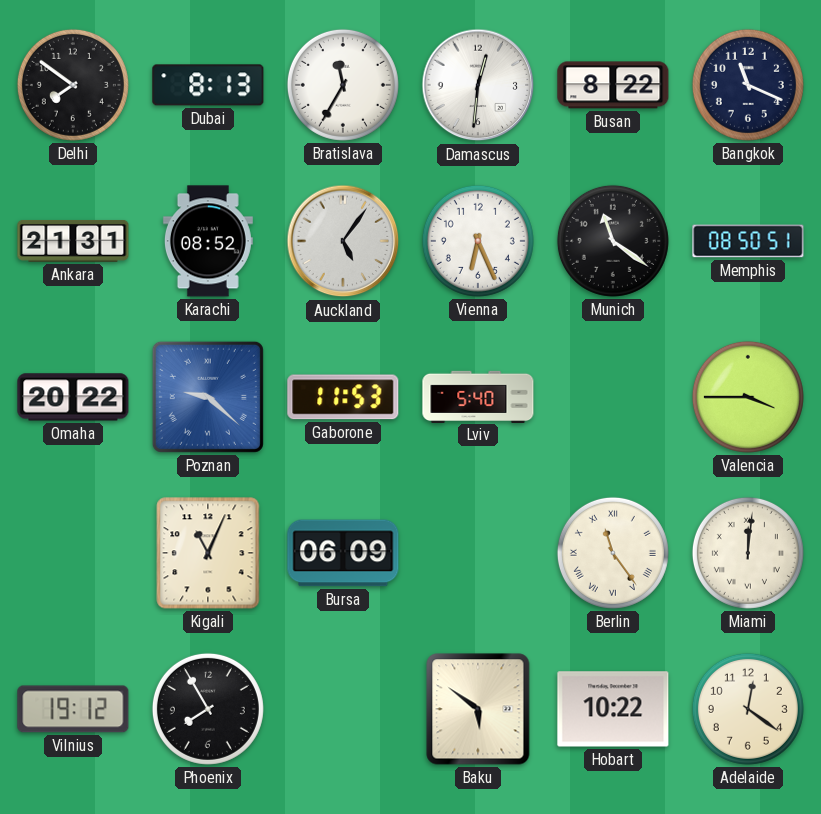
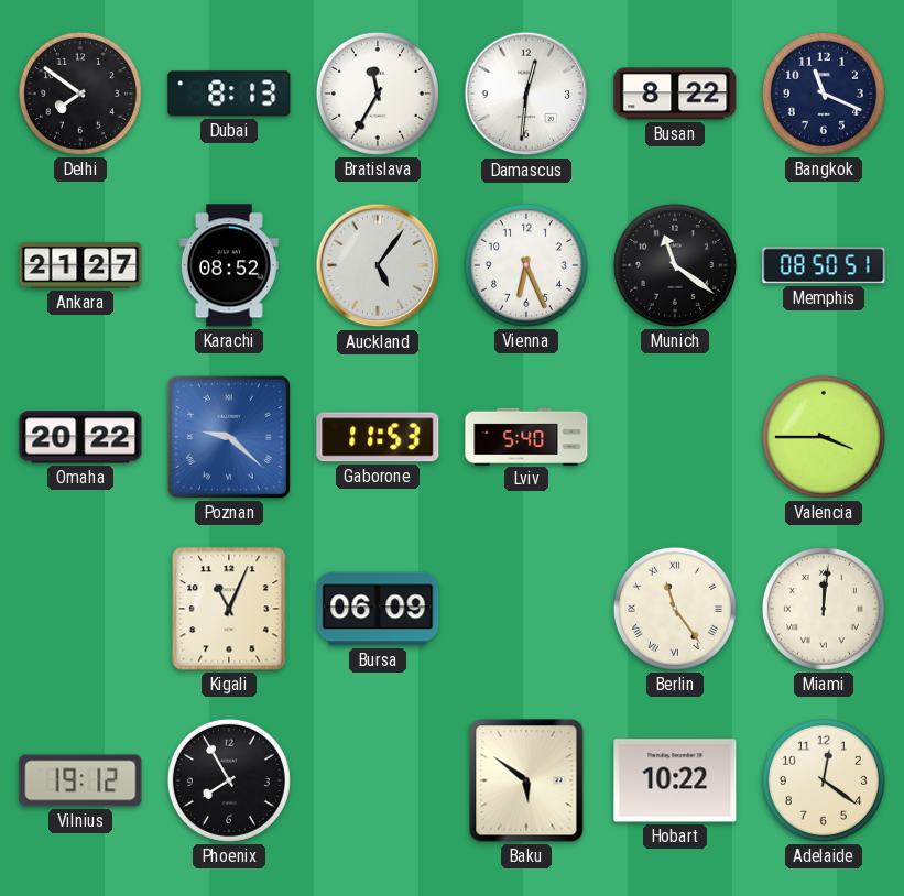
Ankara: 21:31 -> 21:27
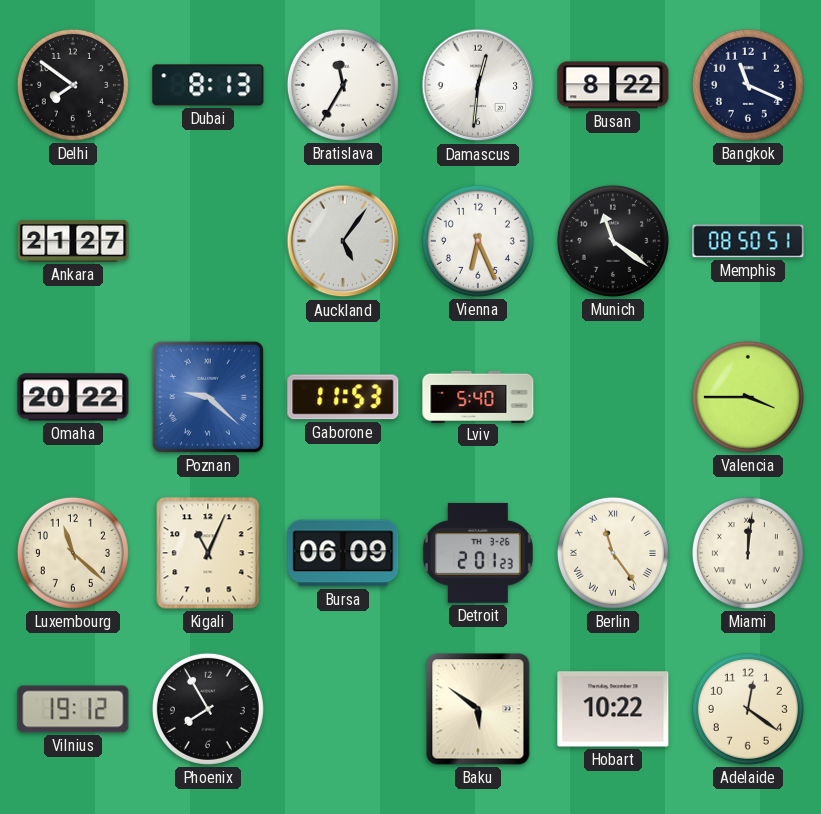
Karachi: 08:52 -> none
Luxembourg: none -> 11:22
Detroit: none -> 2:01
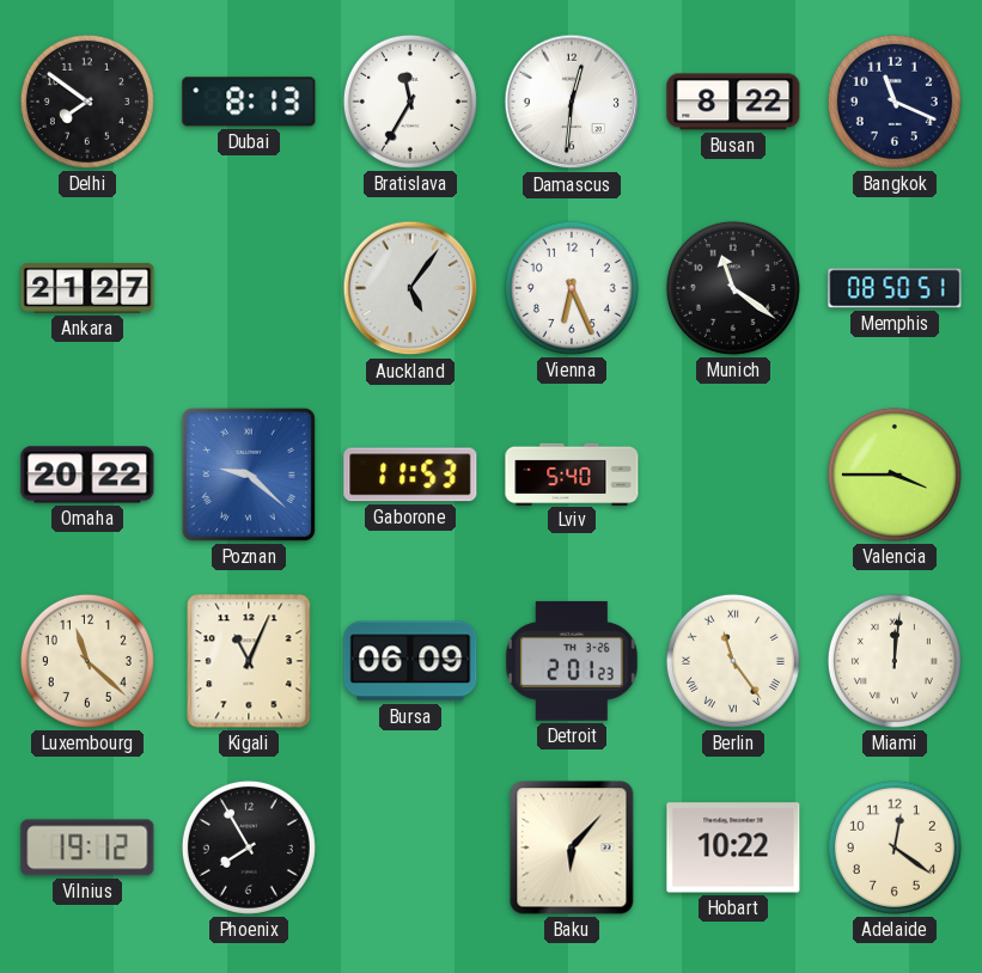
Baku: 5:51 -> 6:07
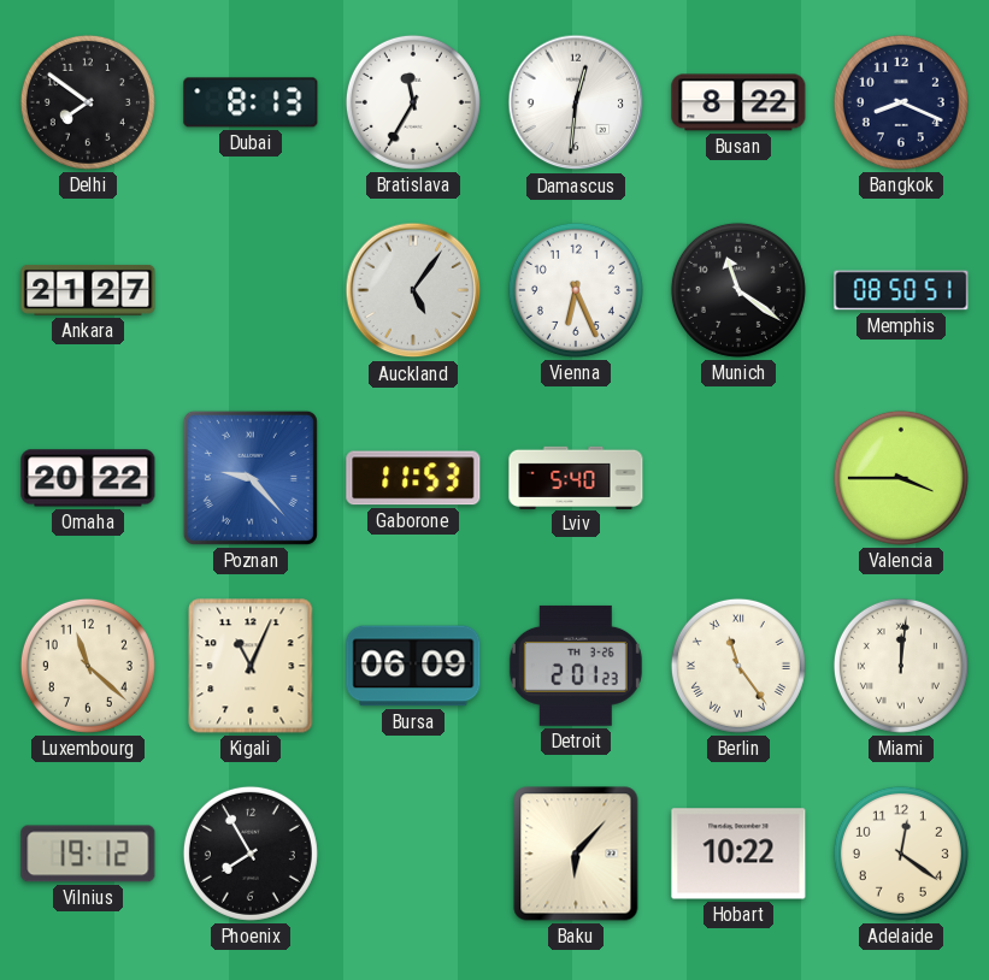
Bangkok: 11:19 -> 8:19
Poznan: 9:22 -> 9:23
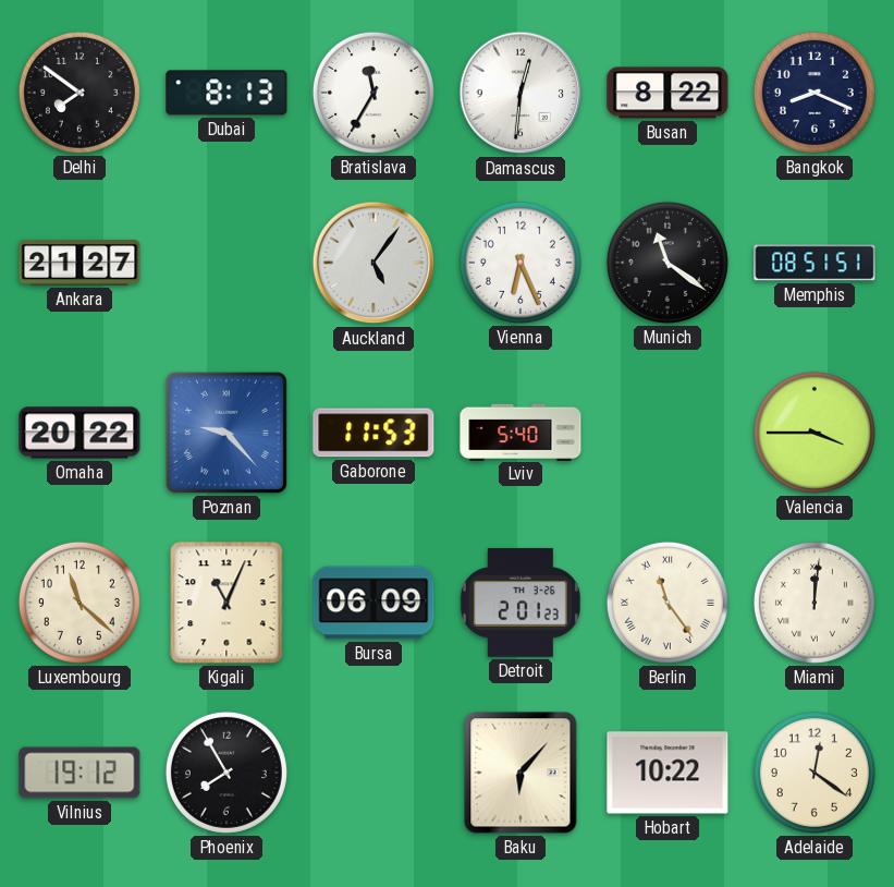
Memphis: 08:50 -> 08:51
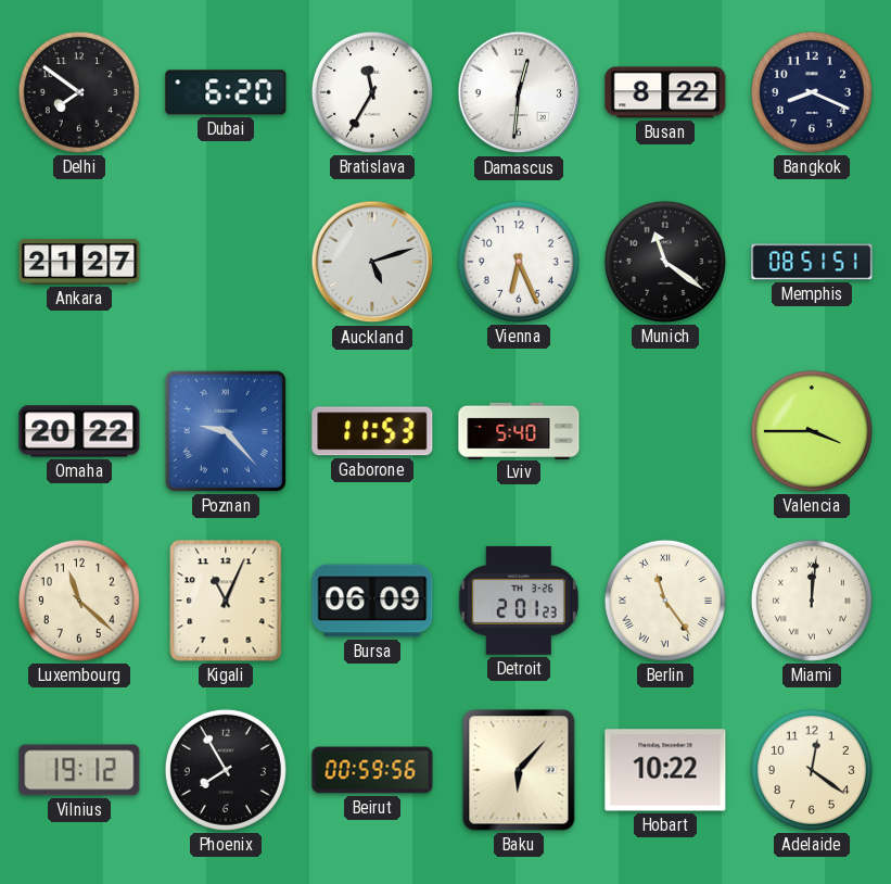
Dubai: 8:13 -> 6:20
Auckland: 5:06 -> 5:12
Beirut: none -> 00:59
